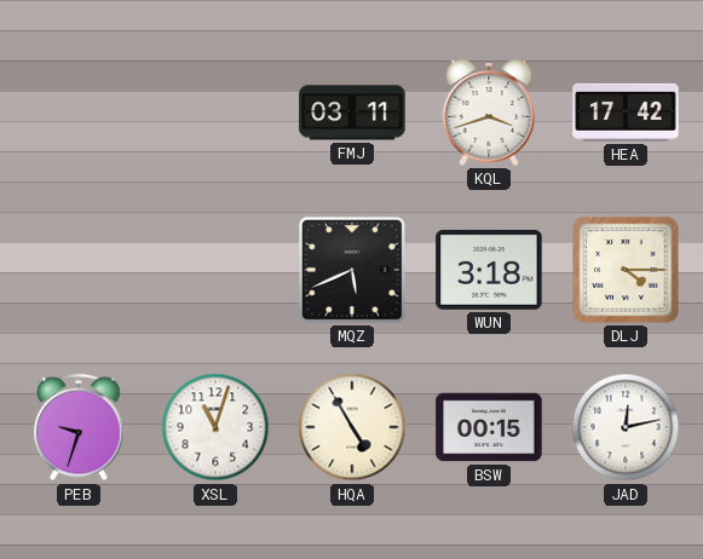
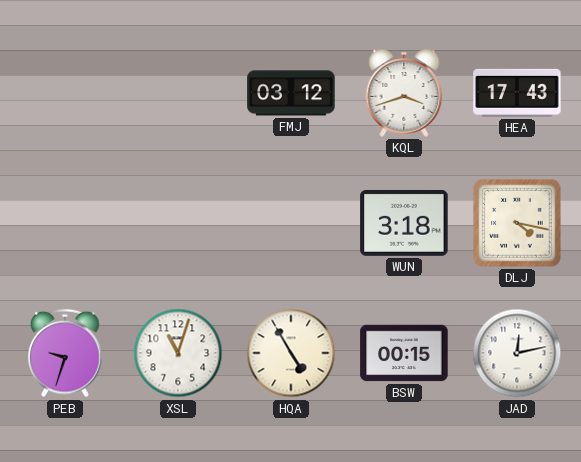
FMJ: 03:11 -> 03:12
HEA: 17:42 -> 17:43
MQZ: 5:41 -> none
DLJ: 4:15 -> 4:17
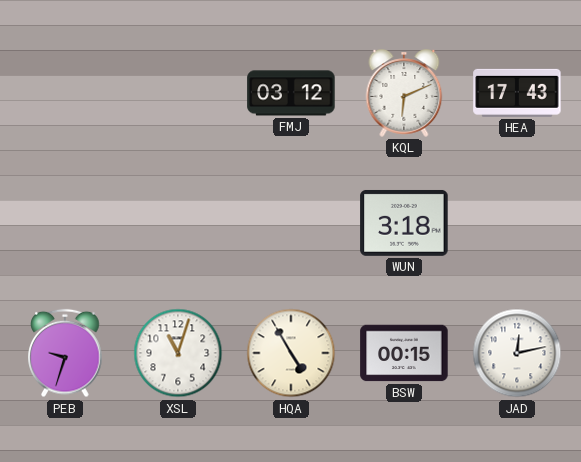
KQL: 3:42 -> 6:11
DLJ: 4:17 -> none
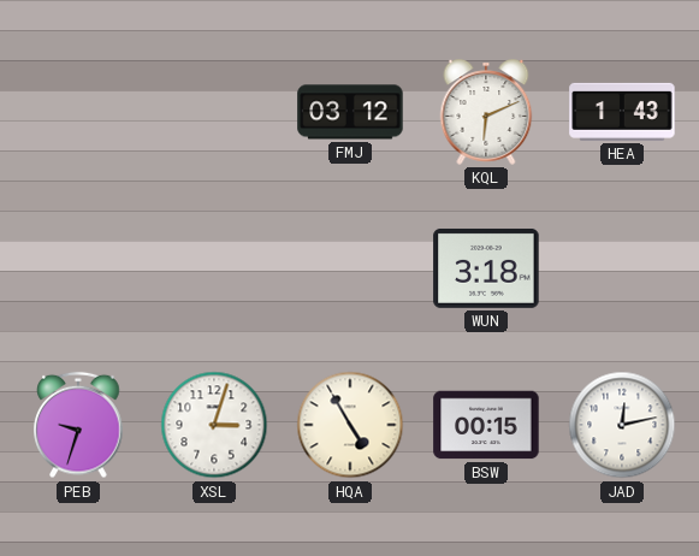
HEA: 17:43 -> 1:43
XSL: 11:03 -> 3:03
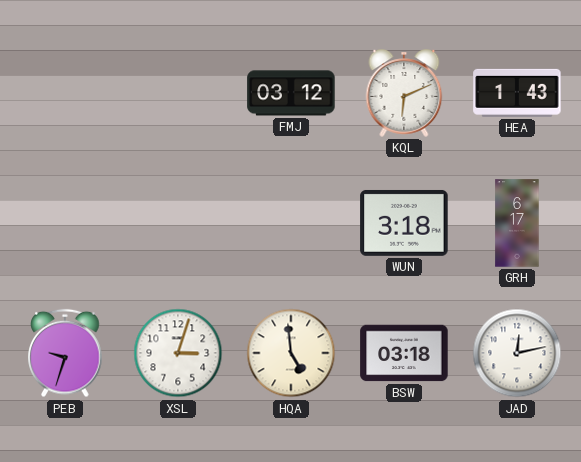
GRH: none -> 6:17
HQA: 4:55 -> 4:59
BSW: 00:15 -> 03:18
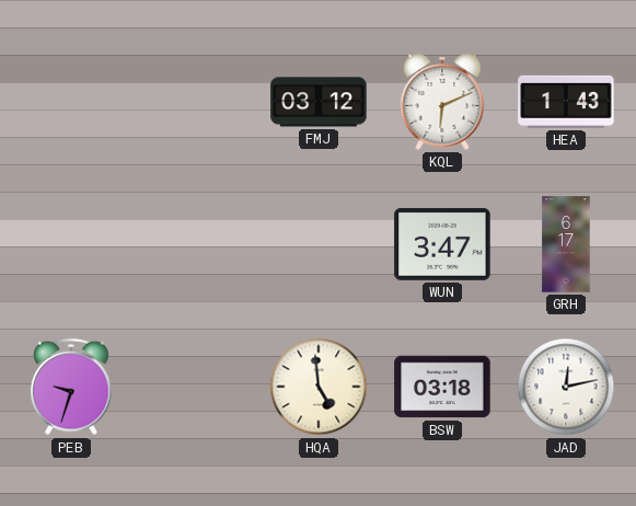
WUN: 3:18 -> 3:47
XSL: 3:03 -> none
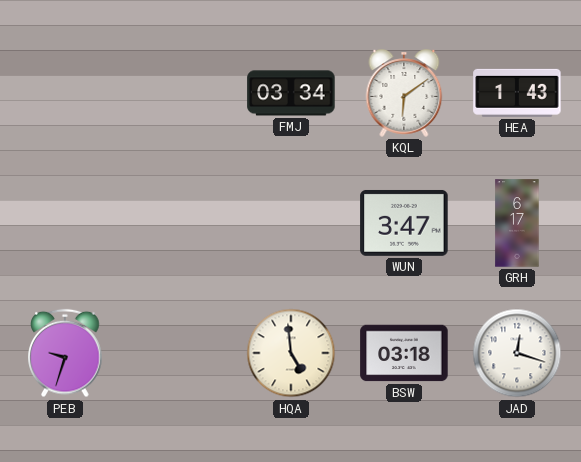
FMJ: 03:12 -> 03:34
KQL: 6:11 -> 6:09
JAD: 12:13 -> 12:18
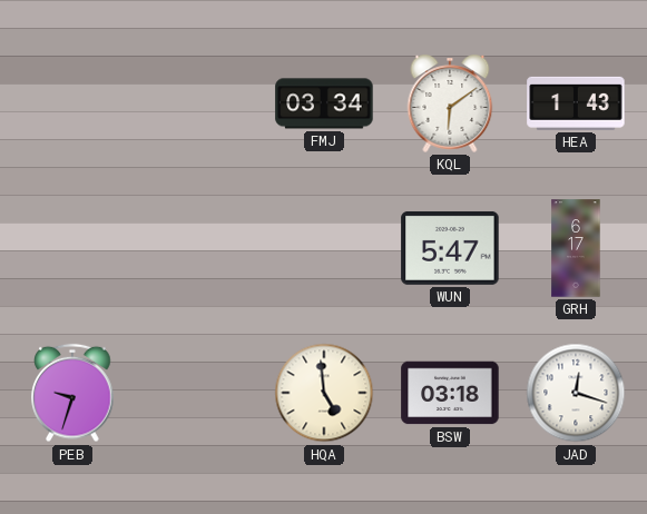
WUN: 3:47 -> 5:47
